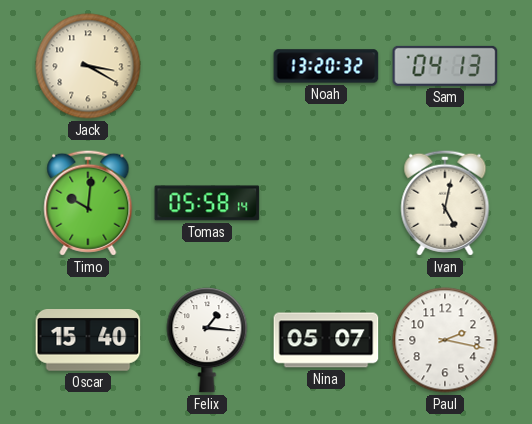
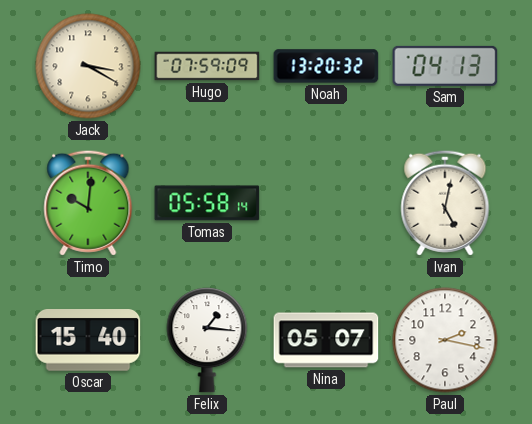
Hugo: none -> 07:59
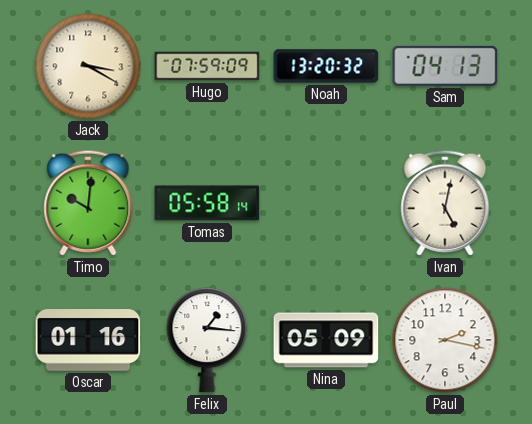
Oscar: 15:40 -> 01:16
Nina: 05:07 -> 05:09
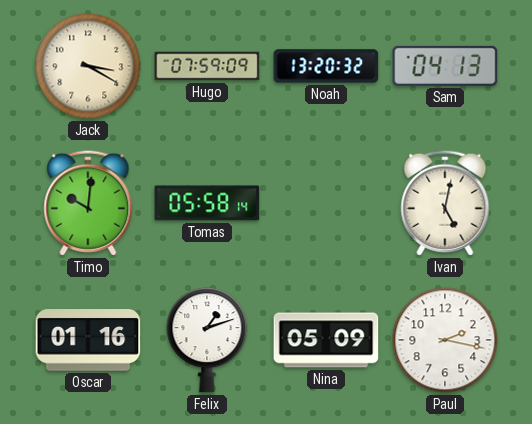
Felix: 1:16 -> 1:12
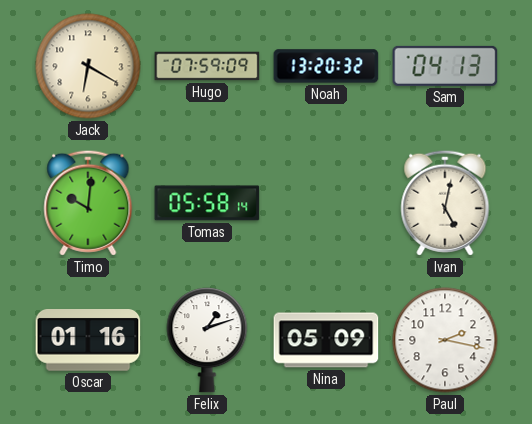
Jack: 3:20 -> 6:20
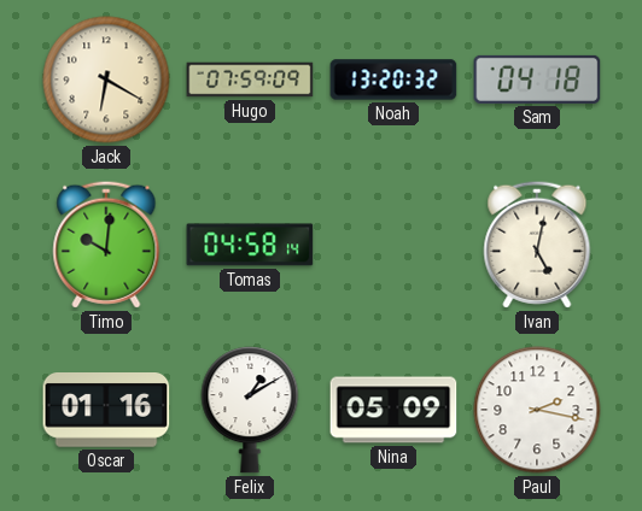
Sam: 04:13 -> 04:18
Tomas: 05:58 -> 04:58
Felix: 1:12 -> 1:10
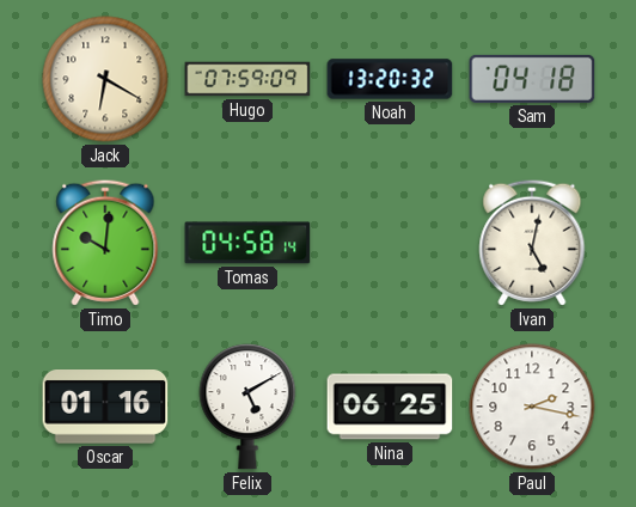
Felix: 1:10 -> 5:10
Nina: 05:09 -> 06:25
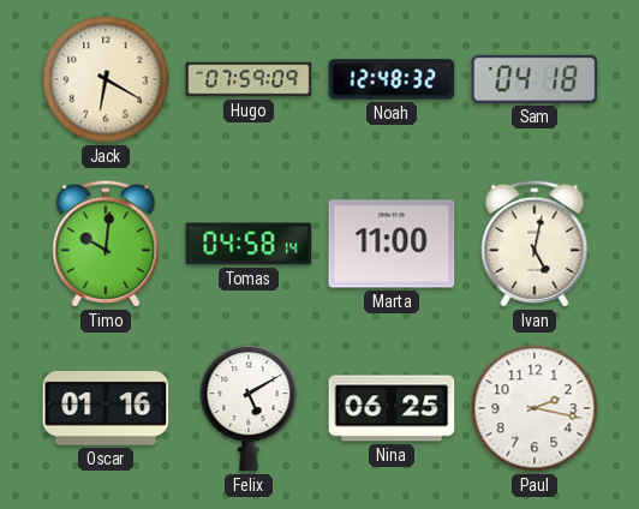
Noah: 13:20 -> 12:48
Marta: none -> 11:00
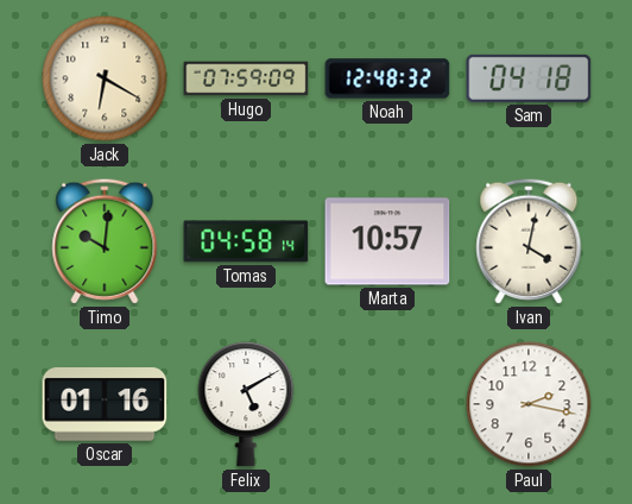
Marta: 11:00 -> 10:57
Ivan: 5:02 -> 4:02
Nina: 06:25 -> none
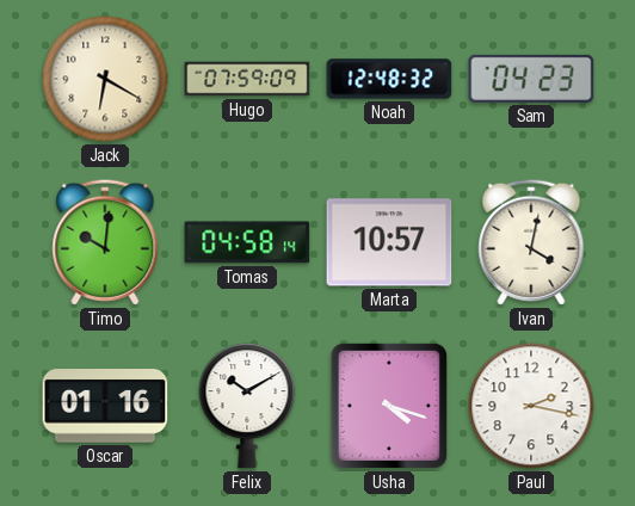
Sam: 04:18 -> 04:23
Felix: 5:10 -> 10:10
Usha: none -> 4:18
